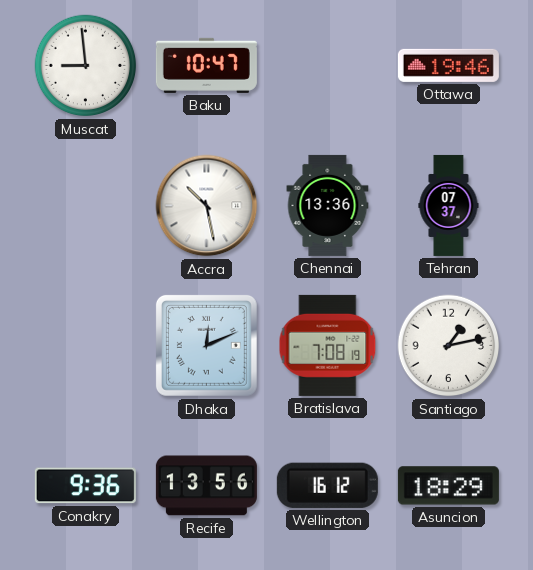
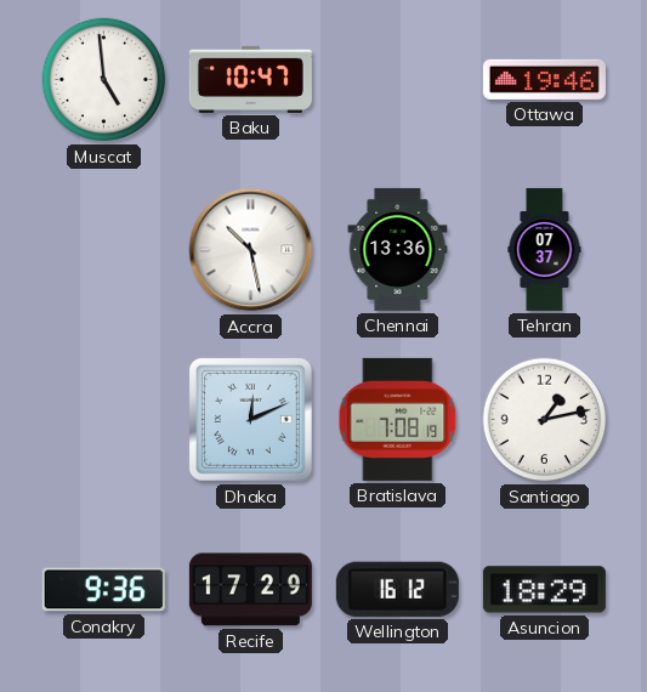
Muscat: 8:59 -> 4:59
Recife: 13:56 -> 17:29
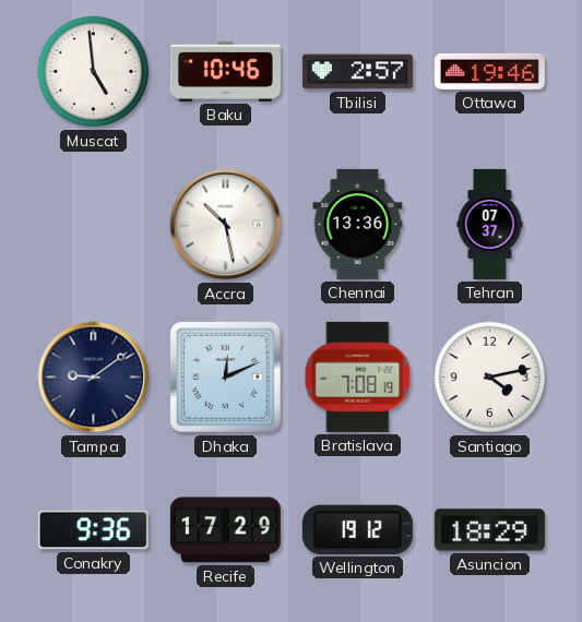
Baku: 10:47 -> 10:46
Tbilisi: none -> 2:57
Tampa: none -> 9:09
Santiago: 1:13 -> 4:13
Wellington: 16:12 -> 19:12
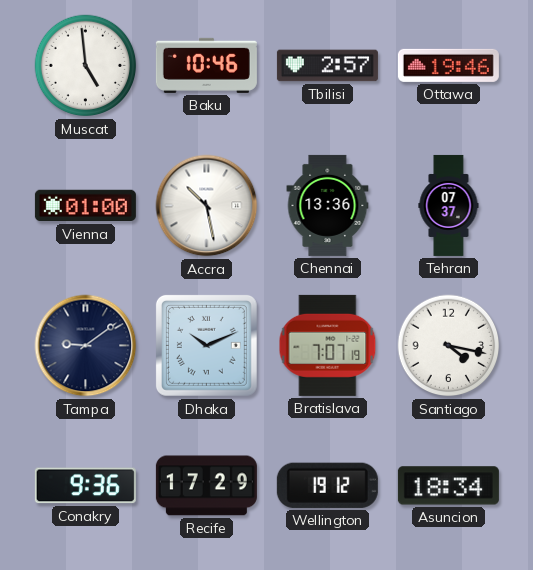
Vienna: none -> 01:00
Dhaka: 12:11 -> 10:11
Bratislava: 7:08 -> 7:07
Santiago: 4:13 -> 4:17
Asuncion: 18:29 -> 18:34
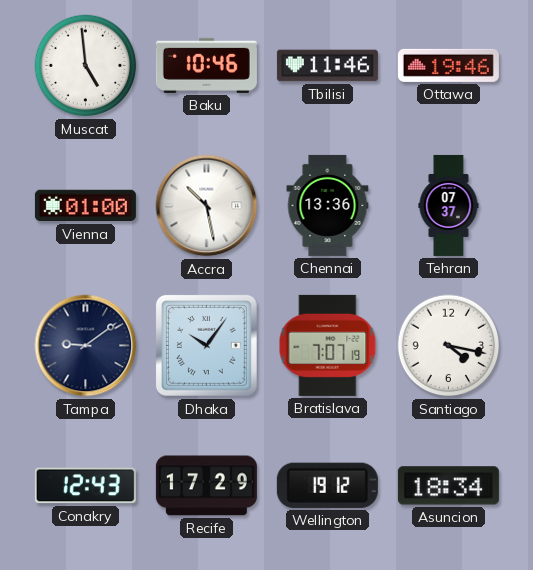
Tbilisi: 2:57 -> 11:46
Dhaka: 10:11 -> 10:06
Conakry: 9:36 -> 12:43
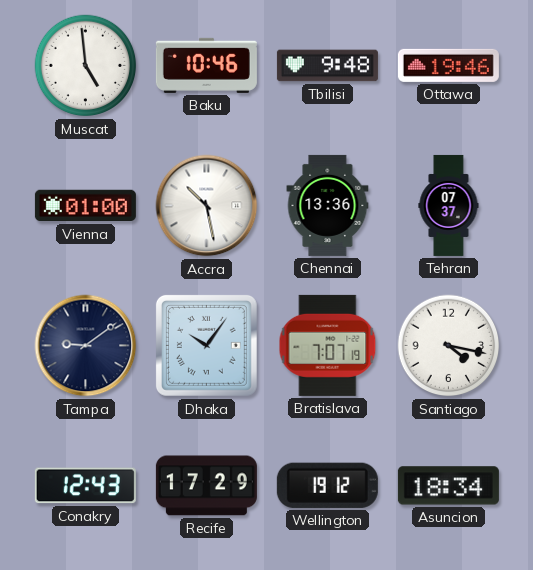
Tbilisi: 11:46 -> 9:48
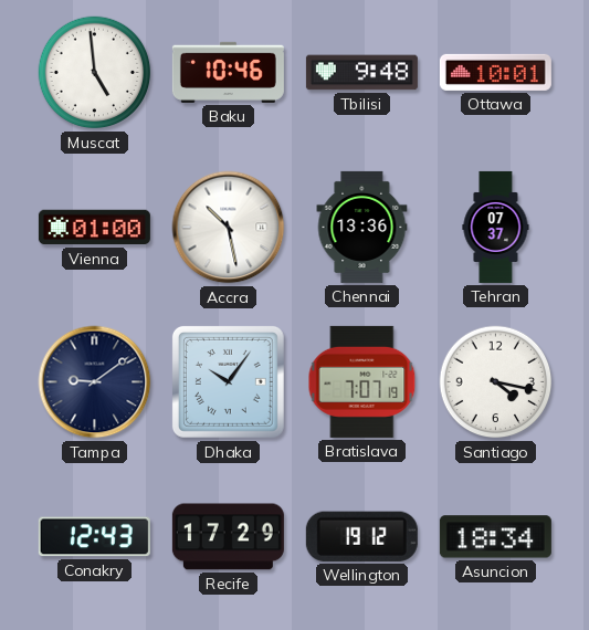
Ottawa: 19:46 -> 10:01
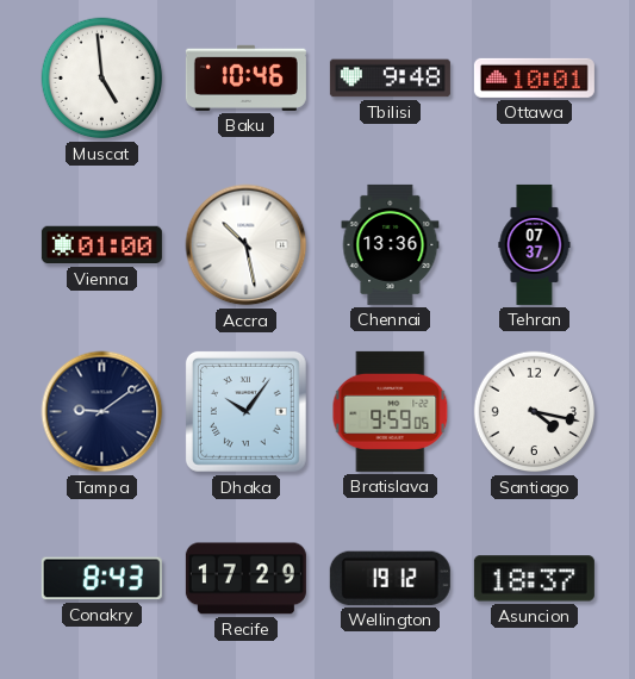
Bratislava: 7:07 -> 9:59
Conakry: 12:43 -> 8:43
Asuncion: 18:34 -> 18:37
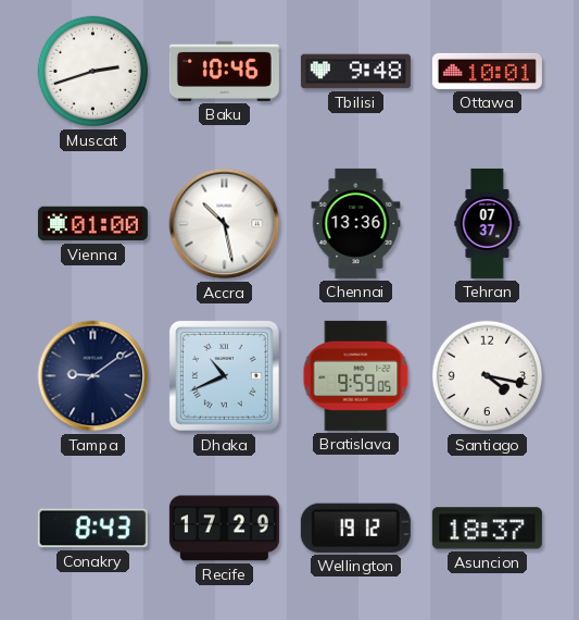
Muscat: 4:59 -> 2:42
Dhaka: 10:06 -> 10:41
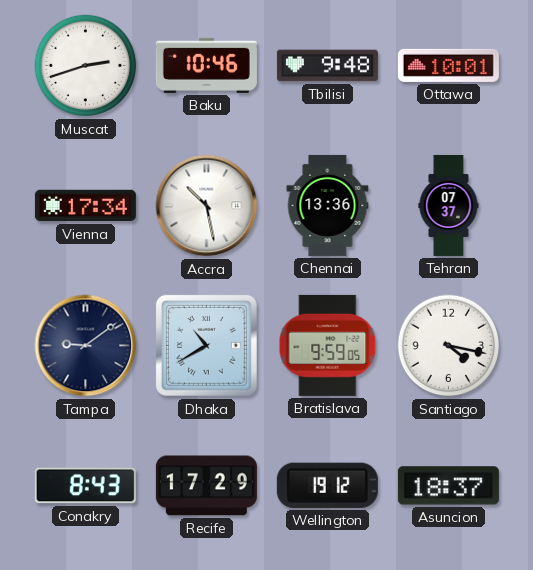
Vienna: 01:00 -> 17:34
Dhaka: 10:41 -> 10:40
